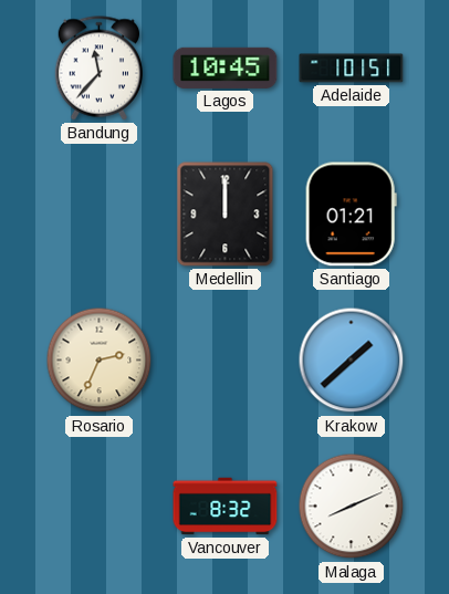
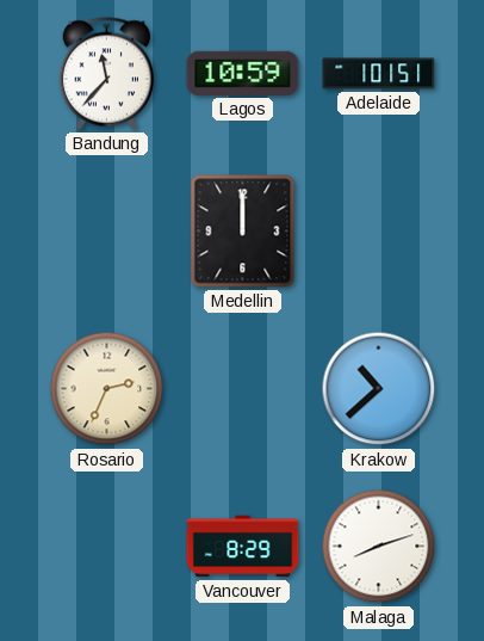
Lagos: 10:45 -> 10:59
Santiago: 01:21 -> none
Krakow: 1:38 -> 10:38
Vancouver: 8:32 -> 8:29
Malaga: 8:11 -> 8:12
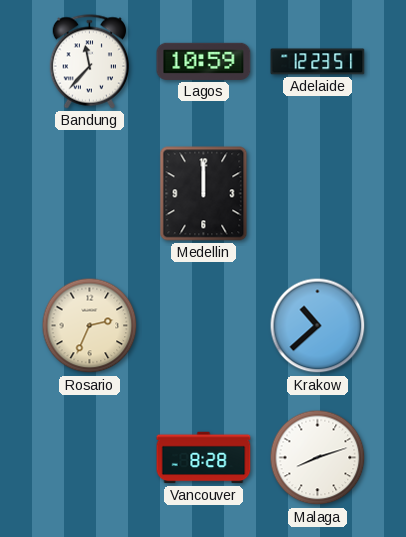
Adelaide: 1:01 -> 12:23
Vancouver: 8:29 -> 8:28
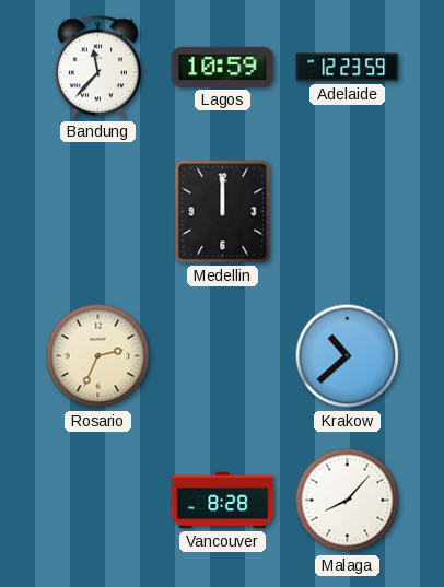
Adelaide: 12:23:51 -> 12:23:59
Malaga: 8:12 -> 8:07
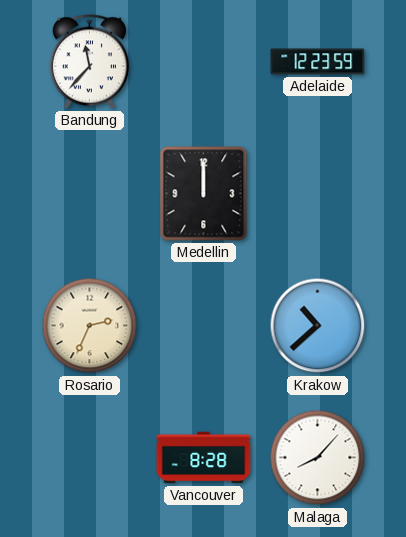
Lagos: 10:59 -> none
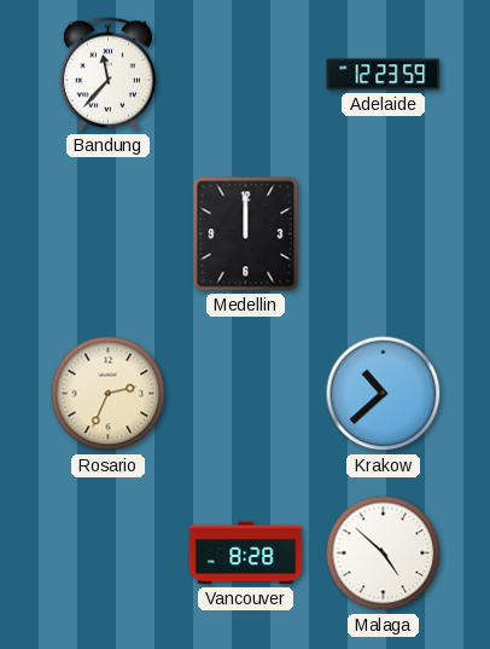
Malaga: 8:07 -> 4:52
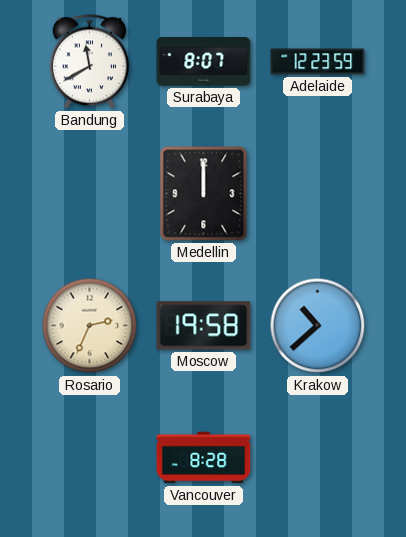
Bandung: 11:37 -> 11:40
Surabaya: none -> 8:07
Moscow: none -> 19:58
Malaga: 4:52 -> none
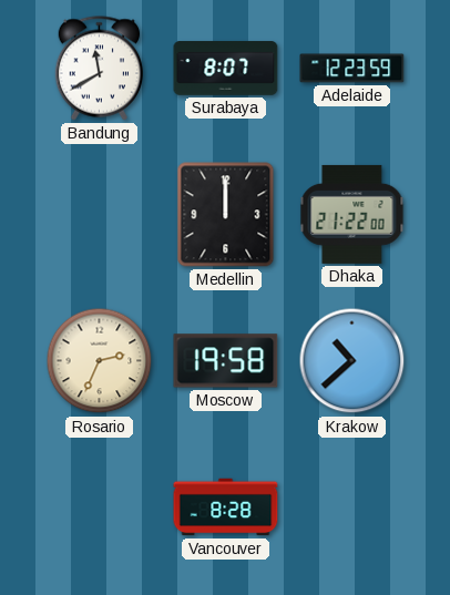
Dhaka: none -> 21:22
